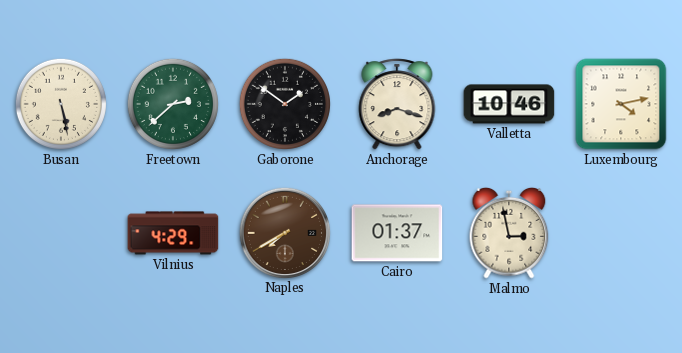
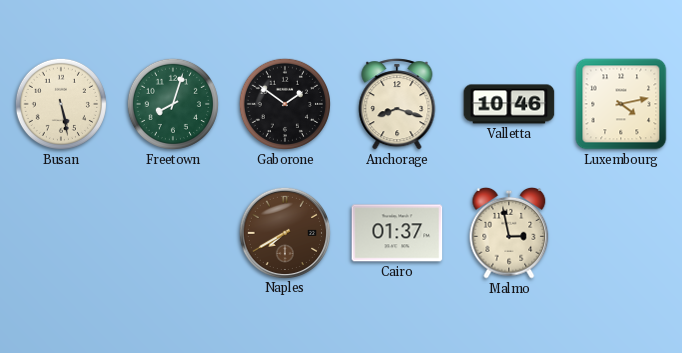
Freetown: 2:38 -> 8:03
Vilnius: 4:29 -> none
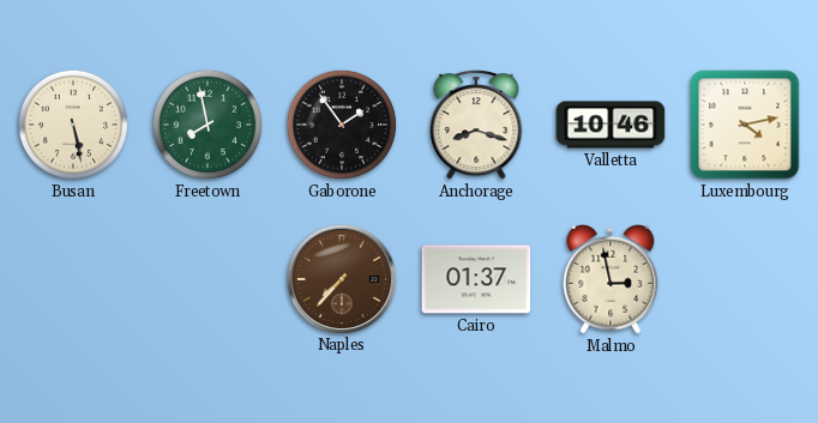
Freetown: 8:03 -> 7:58
Gaborone: 1:51 -> 1:54
Naples: 7:40 -> 7:37
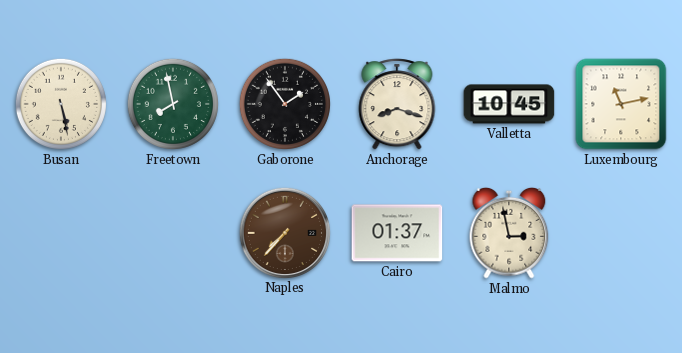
Valletta: 10:46 -> 10:45
Luxembourg: 4:13 -> 11:13
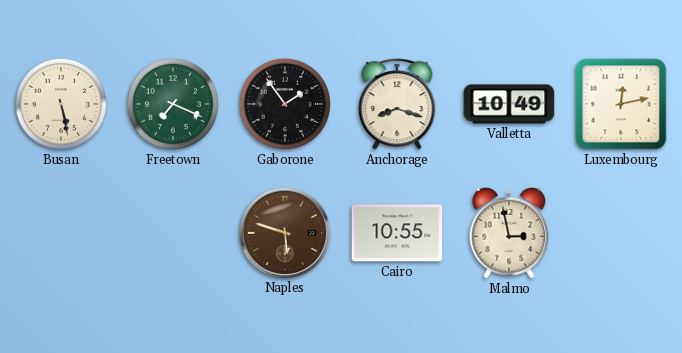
Freetown: 7:58 -> 7:19
Valletta: 10:45 -> 10:49
Luxembourg: 11:13 -> 12:13
Naples: 7:37 -> 5:48
Cairo: 01:37 -> 10:55
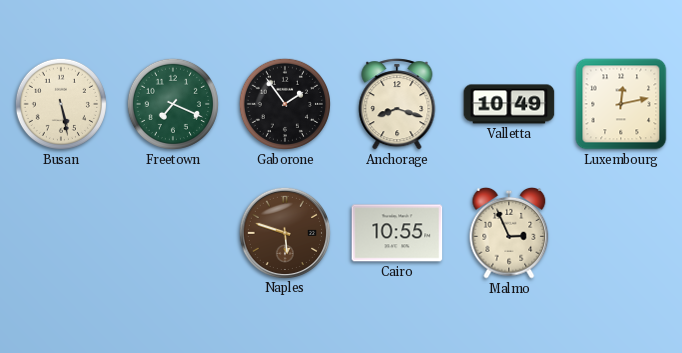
Malmo: 2:58 -> 2:56
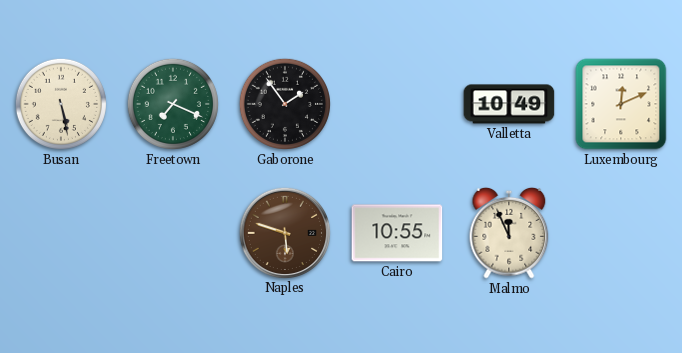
Anchorage: 8:18 -> none
Luxembourg: 12:13 -> 12:11
Malmo: 2:56 -> 11:56
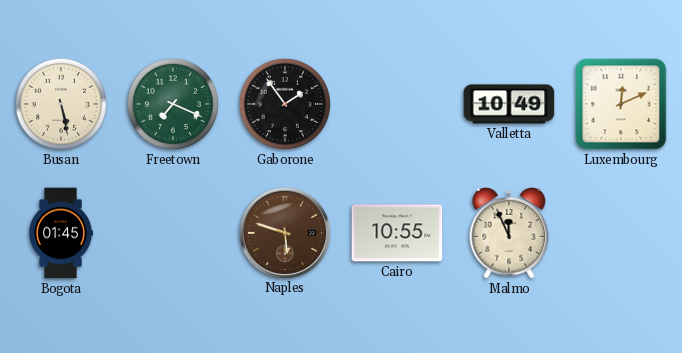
Bogota: none -> 01:45
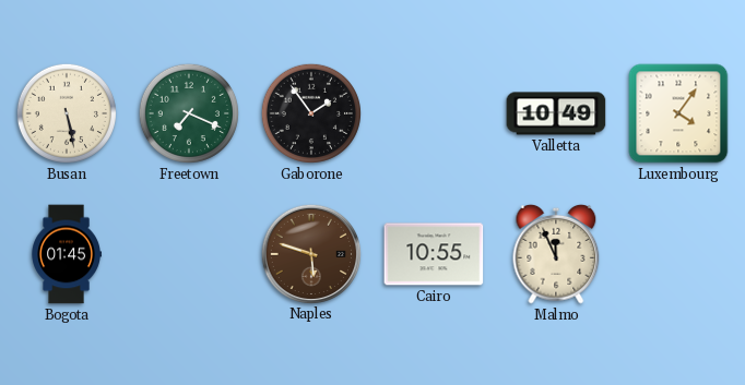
Luxembourg: 12:11 -> 4:06
